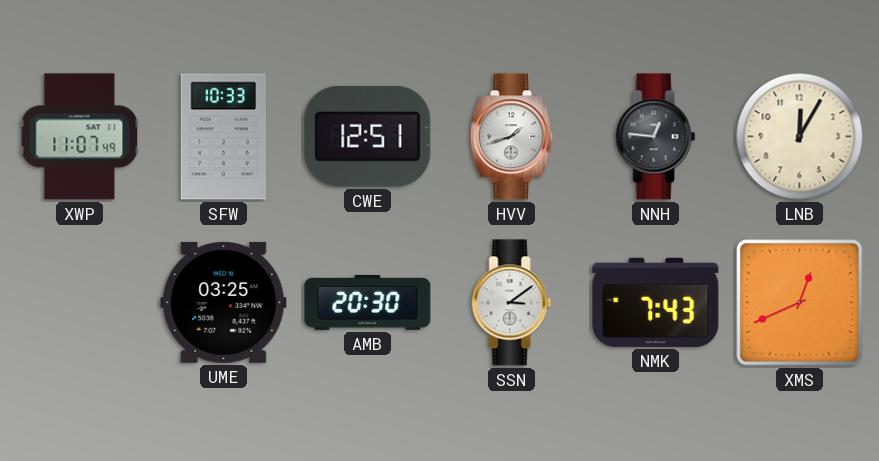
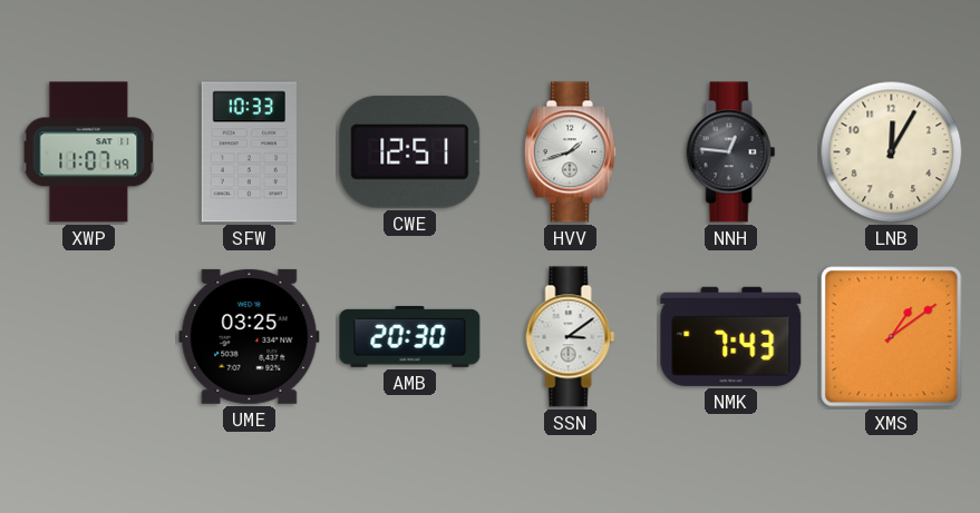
XMS: 12:41 -> 1:09
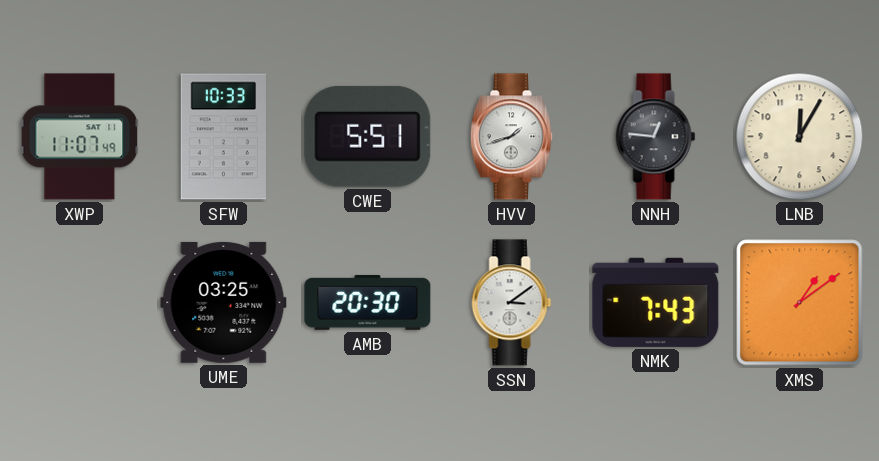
CWE: 12:51 -> 5:51
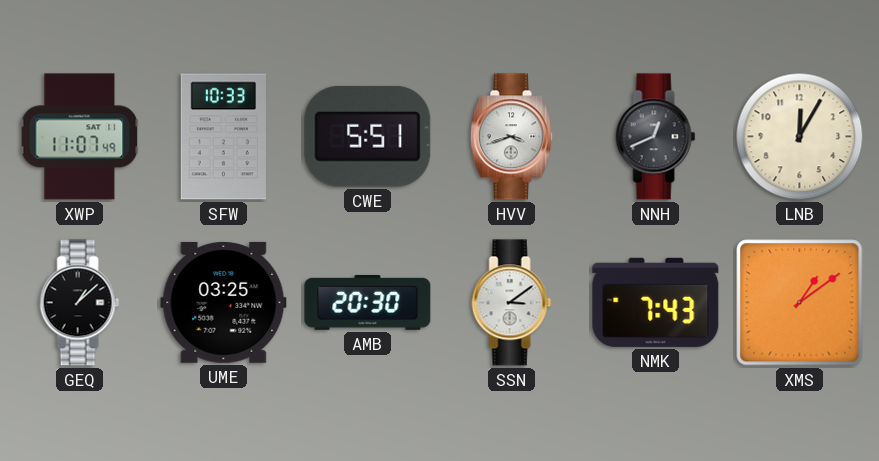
HVV: 1:42 -> 3:42
NNH: 12:46 -> 12:41
GEQ: none -> 1:08
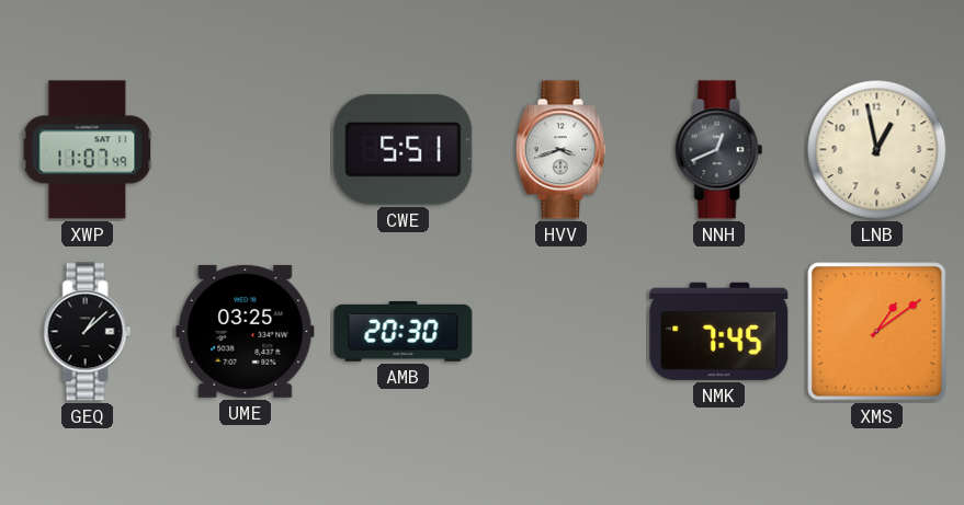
SFW: 10:33 -> none
LNB: 12:05 -> 12:58
SSN: 3:09 -> none
NMK: 7:43 -> 7:45
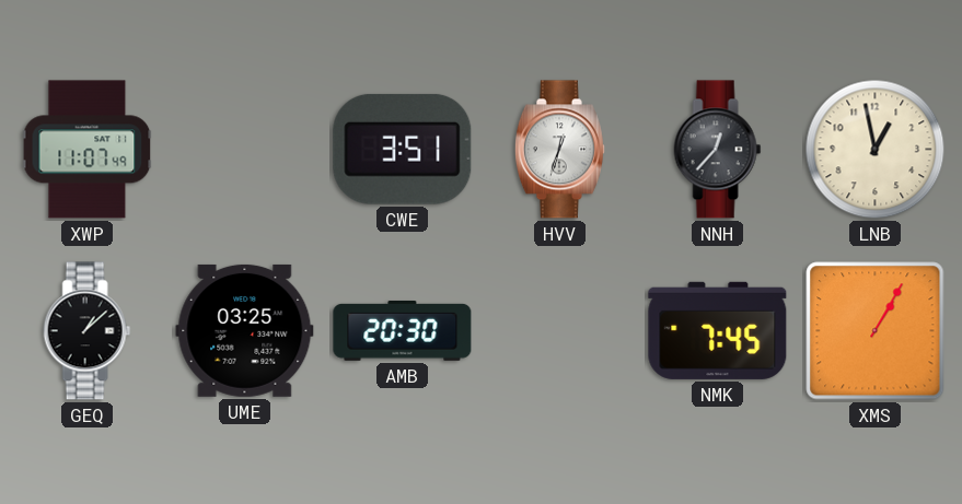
CWE: 5:51 -> 3:51
HVV: 3:42 -> 12:33
NNH: 12:41 -> 12:37
XMS: 1:09 -> 1:05
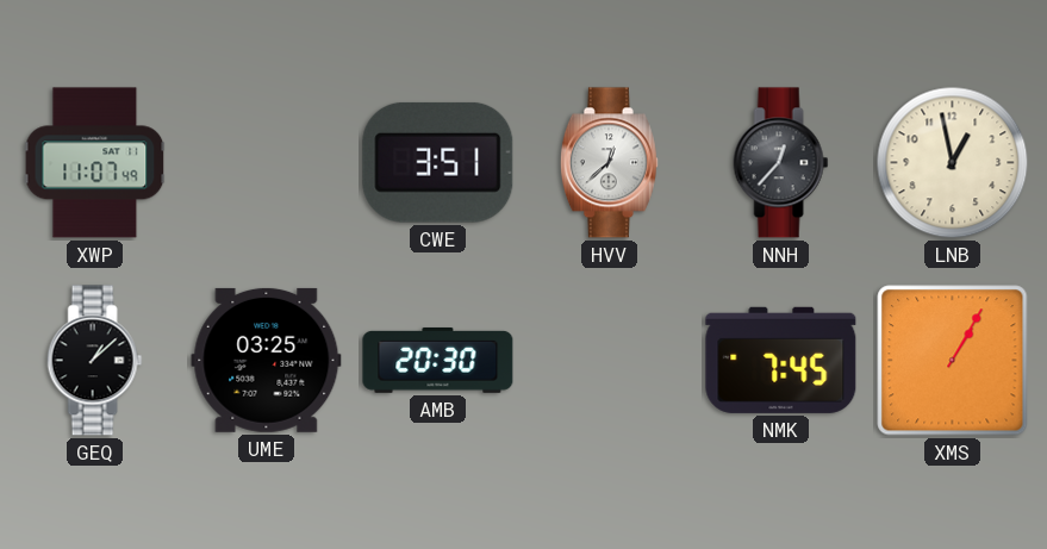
HVV: 12:33 -> 12:38
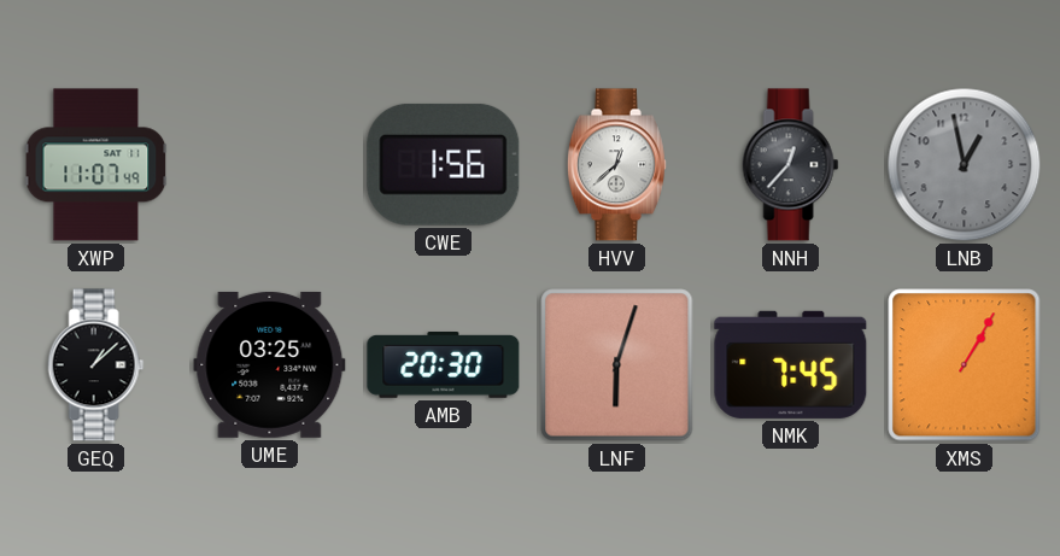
CWE: 3:51 -> 1:56
LNB dial: cream -> grey
LNF: none -> 6:03
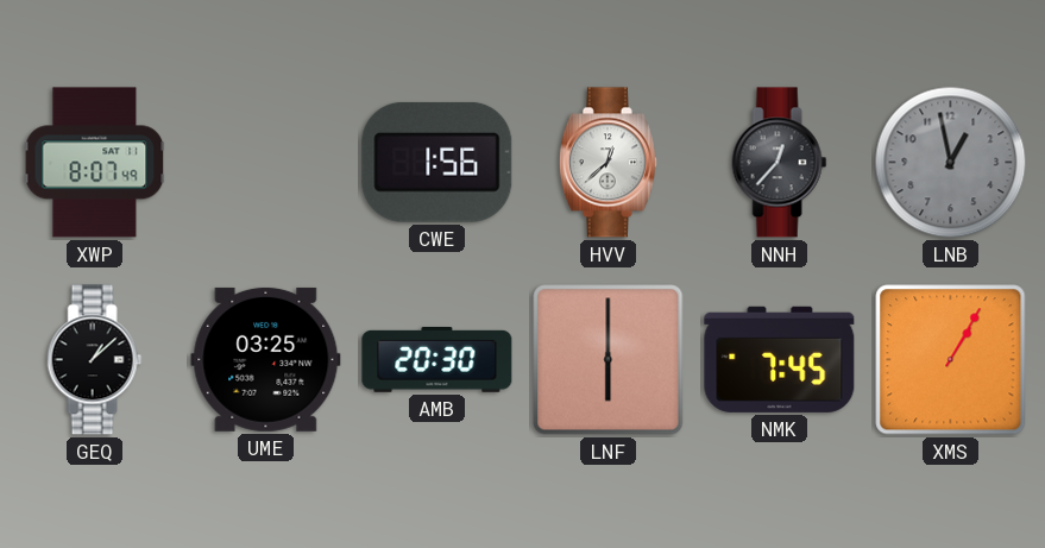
XWP: 11:07 -> 8:07
LNF: 6:03 -> 6:00
